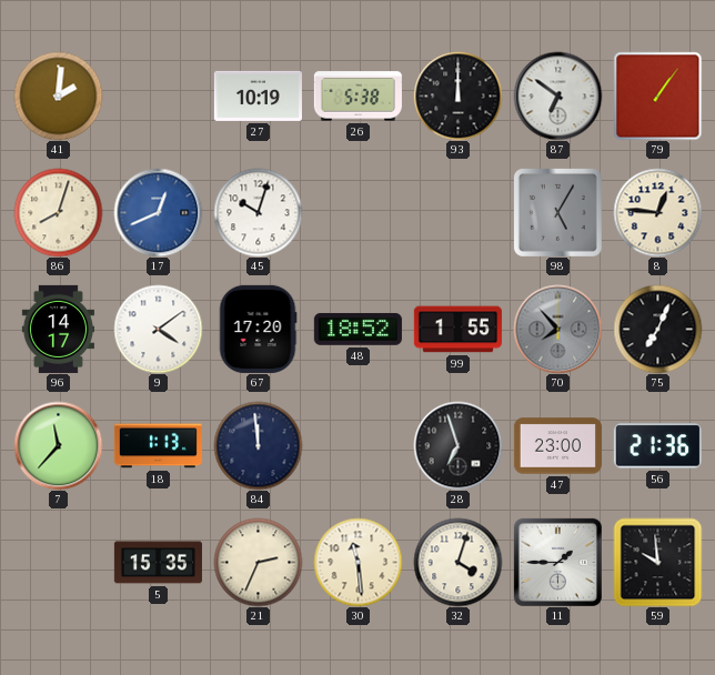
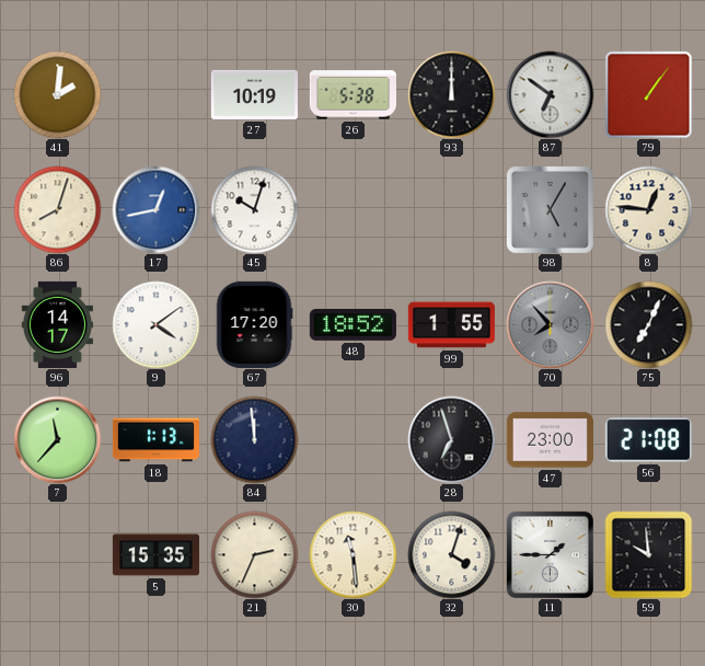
17: 12:41 -> 12:43
56: 21:36 -> 21:08
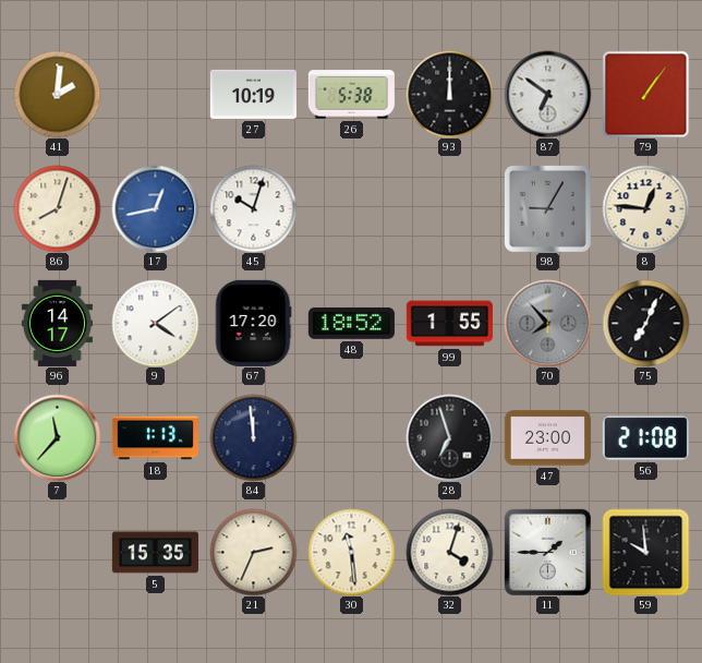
98: 5:05 -> 9:05
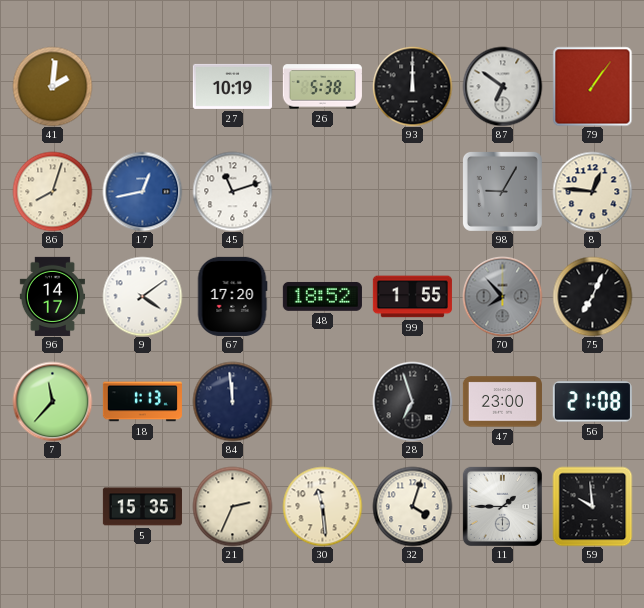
45: 10:03 -> 11:12
